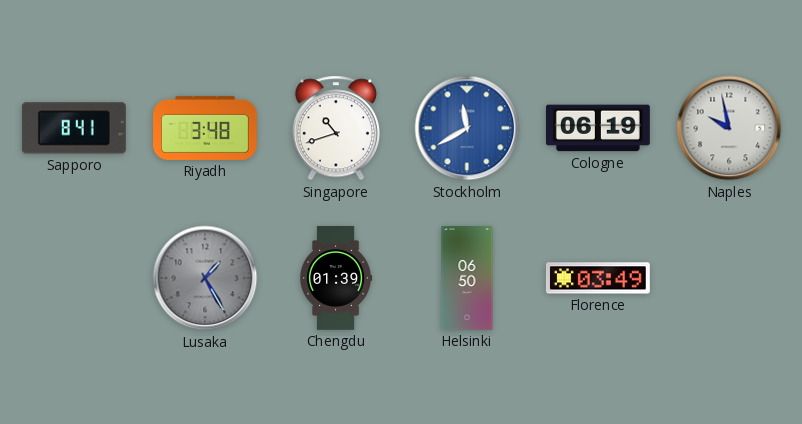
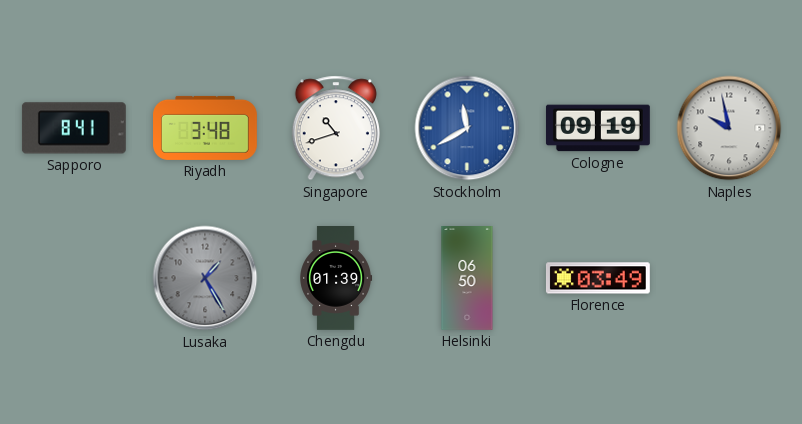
Cologne: 06:19 -> 09:19
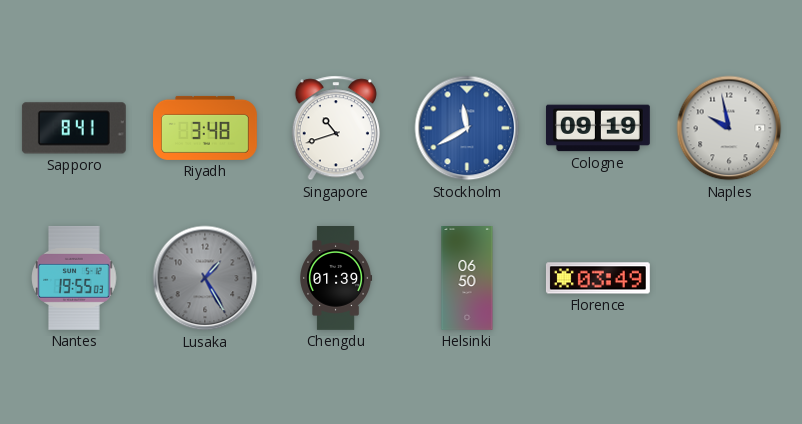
Nantes: none -> 19:55
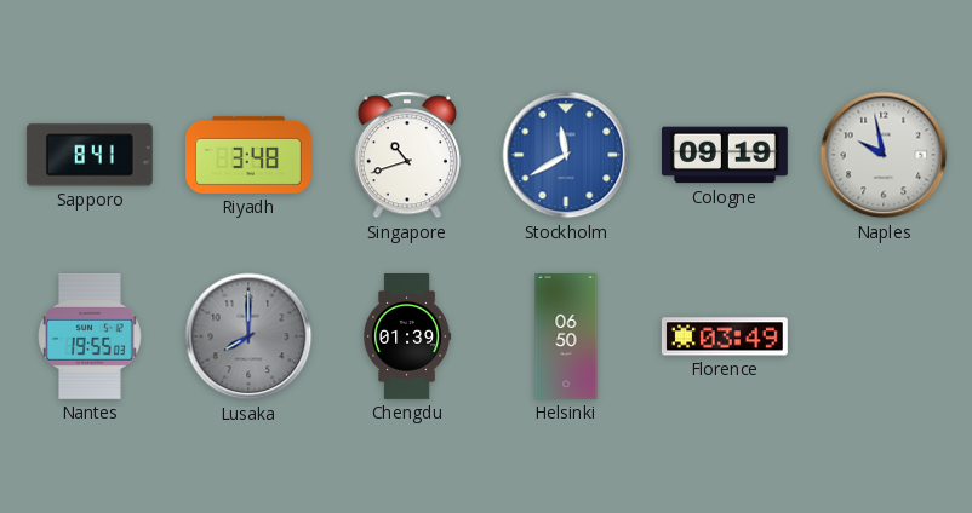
Lusaka: 1:25 -> 8:00
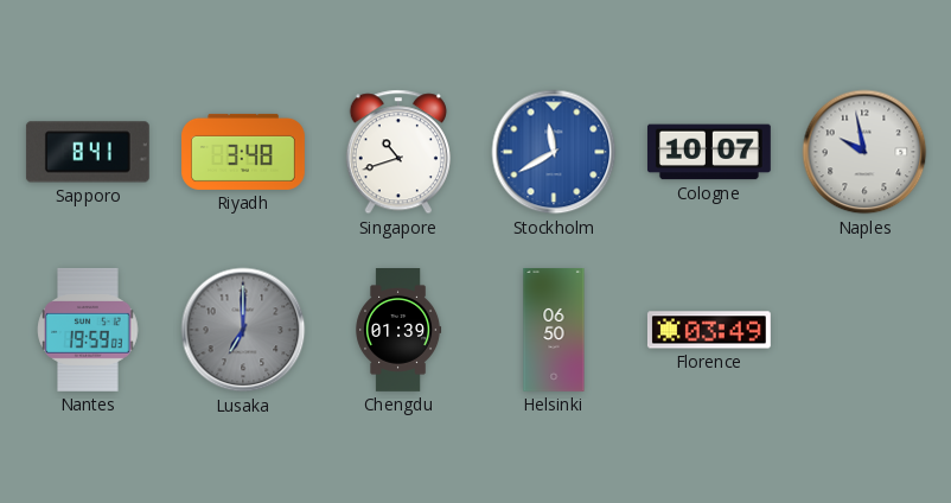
Cologne: 09:19 -> 10:07
Nantes: 19:55 -> 19:59
Lusaka: 8:00 -> 7:00
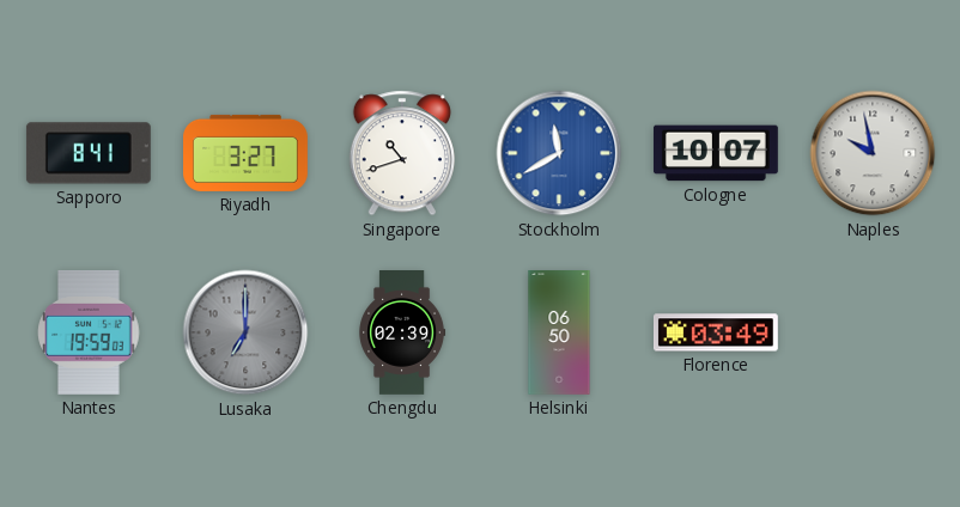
Riyadh: 3:48 -> 3:27
Chengdu: 01:39 -> 02:39
